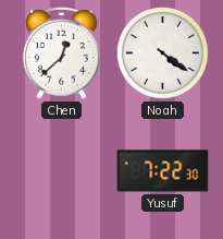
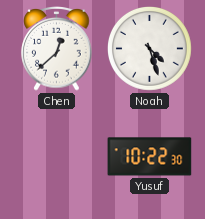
Noah: 4:21 -> 4:27
Yusuf: 7:22 -> 10:22
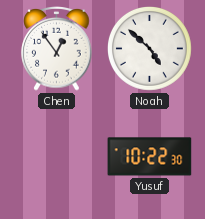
Chen: 12:38 -> 12:54
Noah: 4:27 -> 4:52
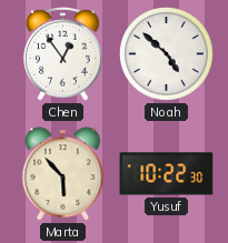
Marta: none -> 5:53
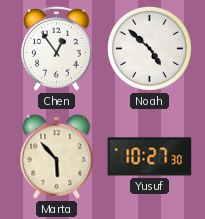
Yusuf: 10:22 -> 10:27
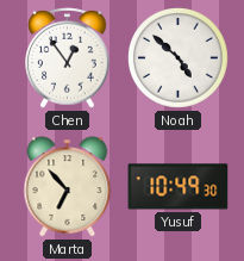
Marta: 5:53 -> 6:53
Yusuf: 10:27 -> 10:49
